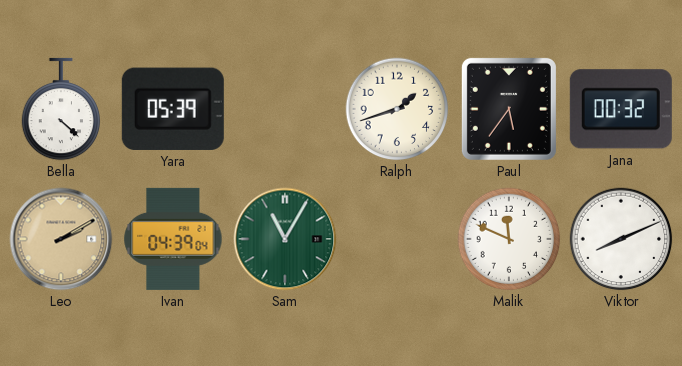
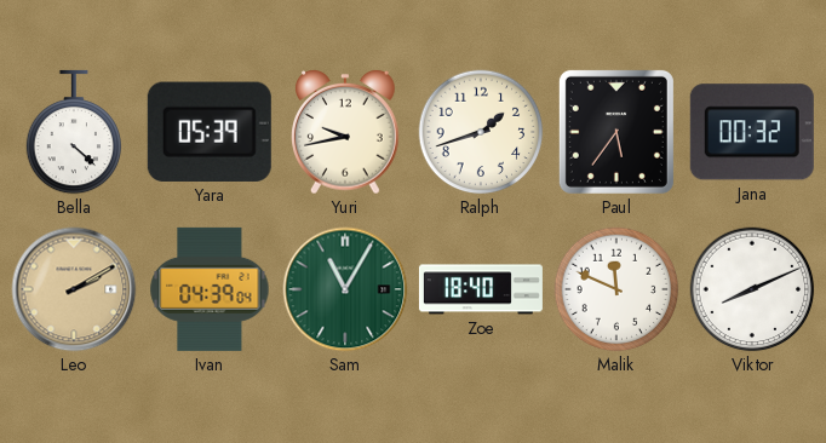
Yuri: none -> 9:43
Zoe: none -> 18:40
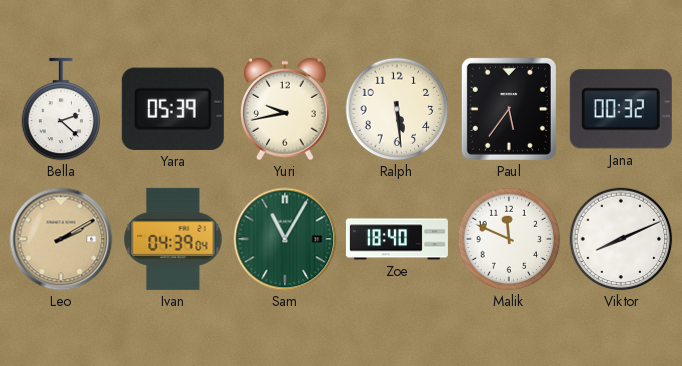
Bella: 4:22 -> 2:22
Ralph: 1:42 -> 5:29
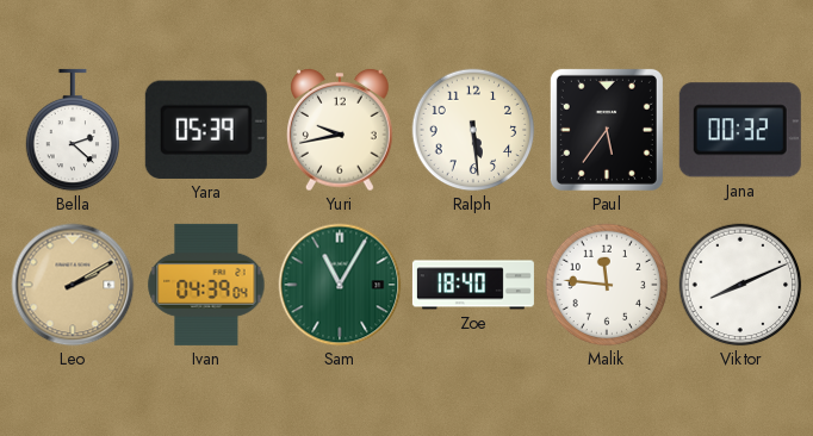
Malik: 11:49 -> 11:46
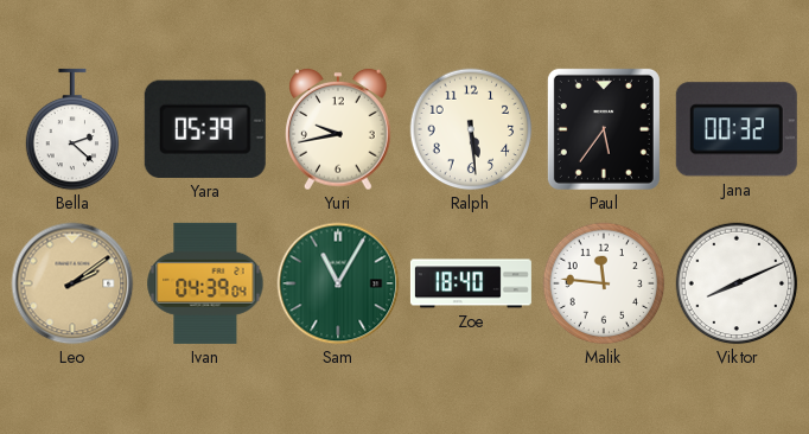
Leo: 2:10 -> 2:09
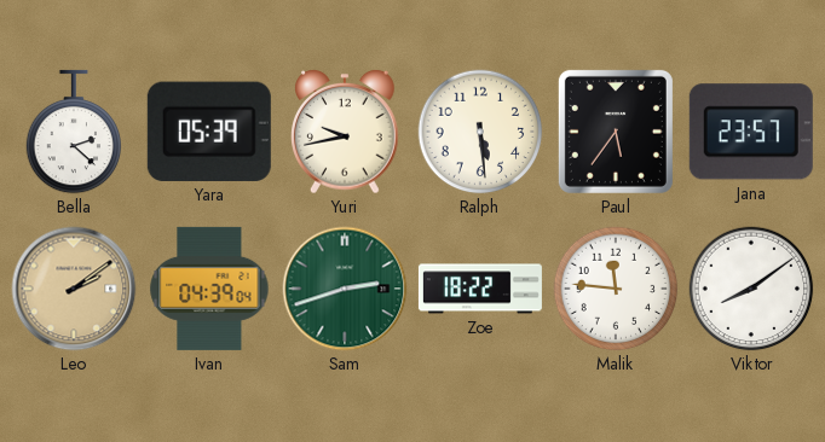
Jana: 00:32 -> 23:57
Sam: 11:05 -> 2:42
Zoe: 18:40 -> 18:22
Viktor: 8:11 -> 8:09
